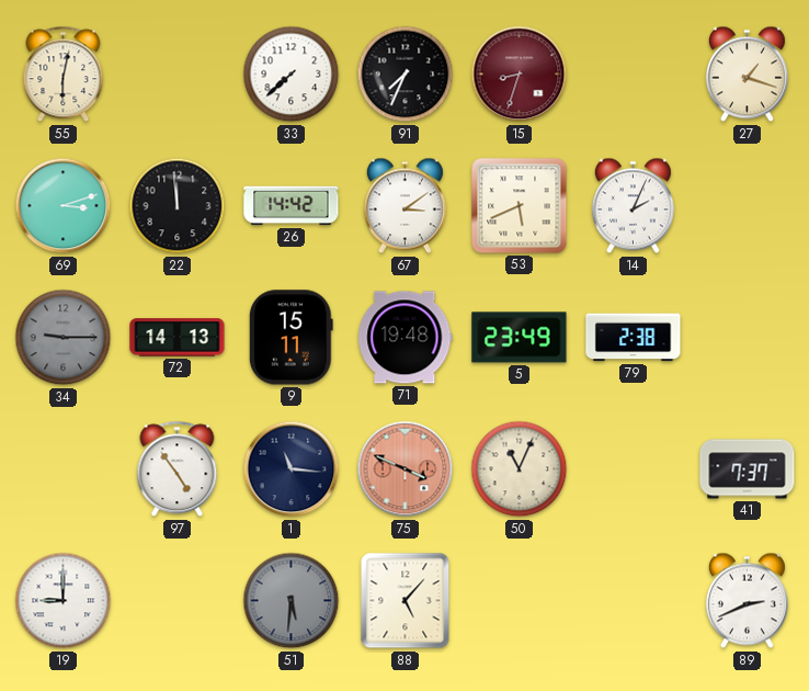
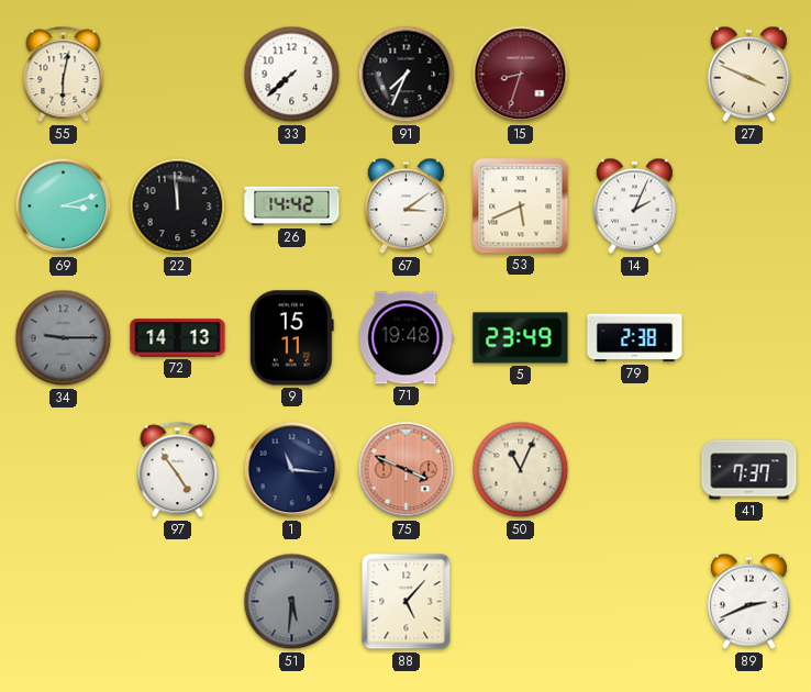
27: 1:18 -> 3:49
19: 9:00 -> none
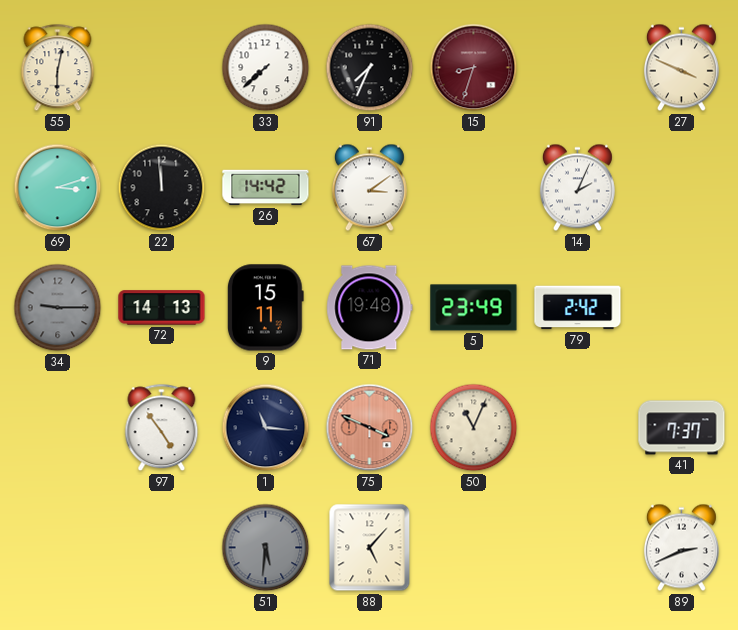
53: 5:41 -> none
79: 2:38 -> 2:42
